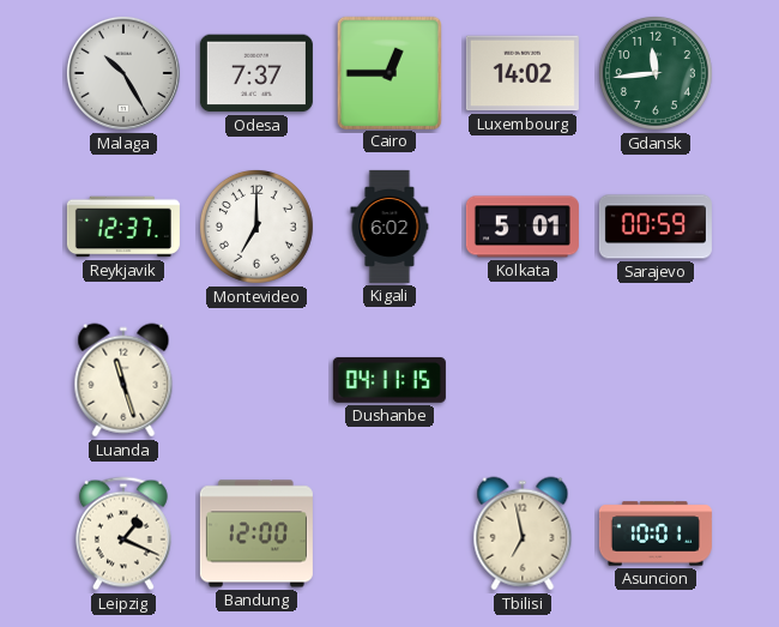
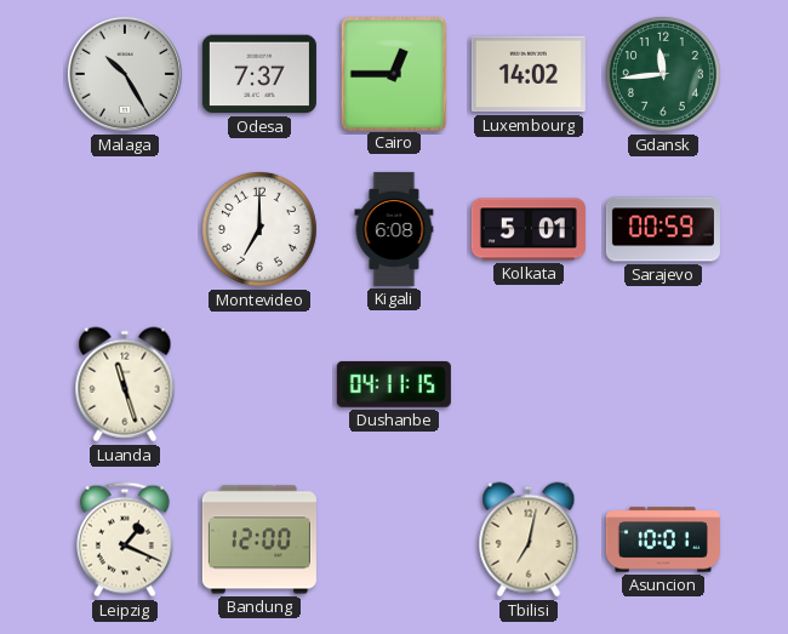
Reykjavik: 12:37 -> none
Kigali: 6:02 -> 6:08
Tbilisi: 6:58 -> 7:02
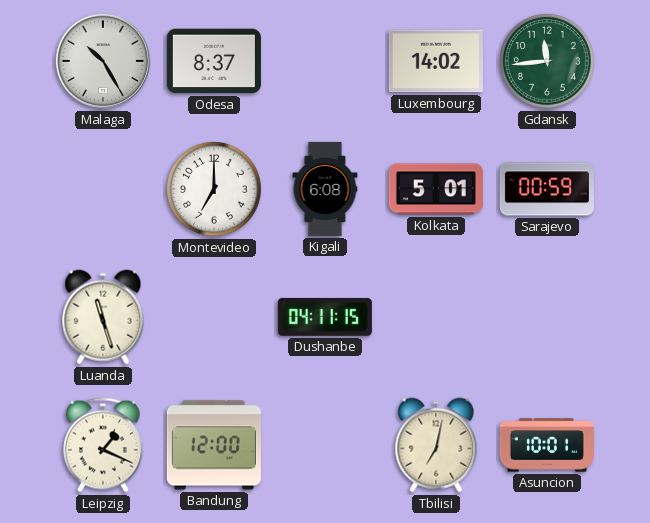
Odesa: 7:37 -> 8:37
Cairo: 12:45 -> none
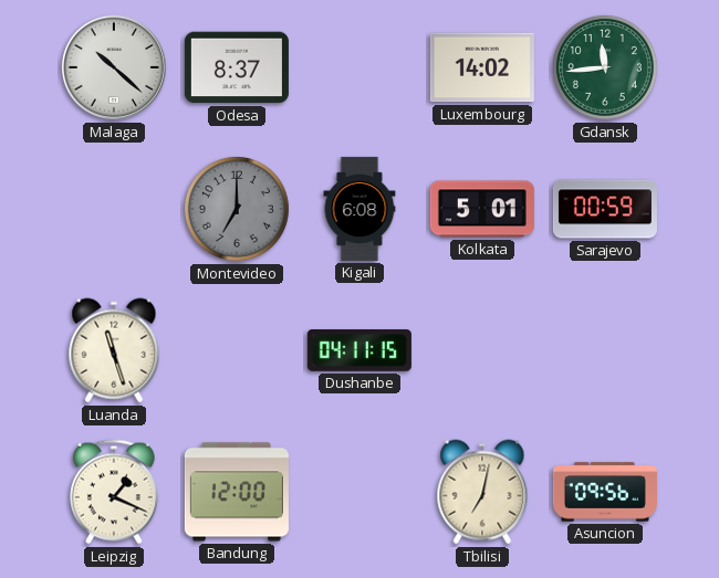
Malaga: 10:25 -> 10:22
Montevideo dial: white -> grey
Asuncion: 10:01 -> 09:56
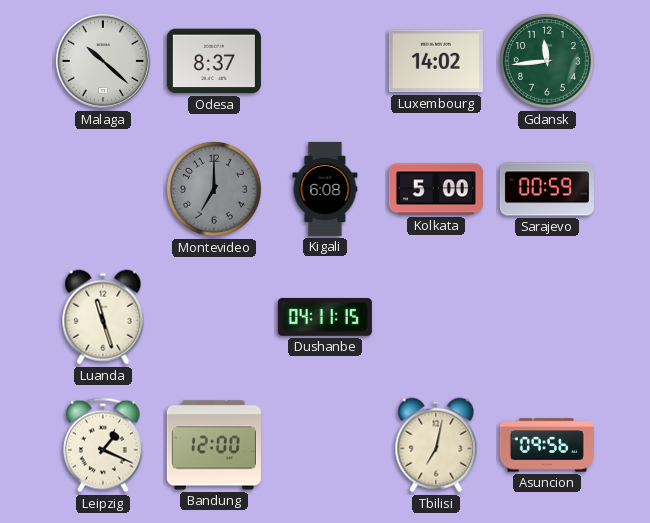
Kolkata: 5:01 -> 5:00
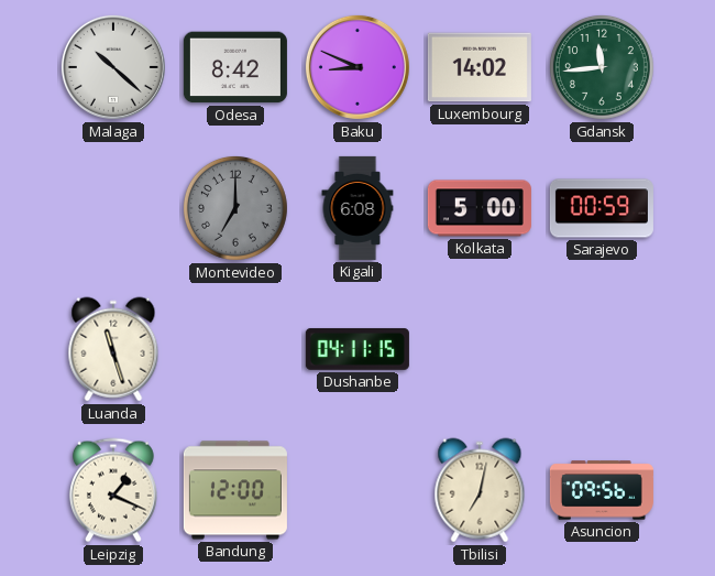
Odesa: 8:37 -> 8:42
Baku: none -> 8:49
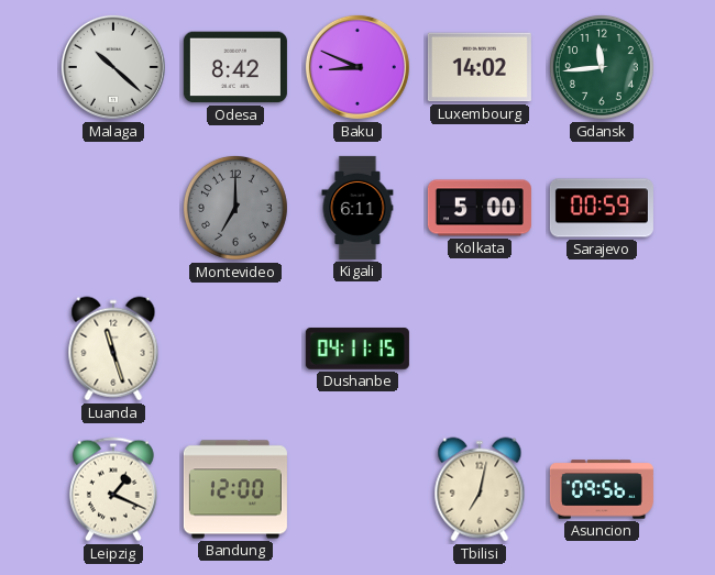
Kigali: 6:08 -> 6:11
